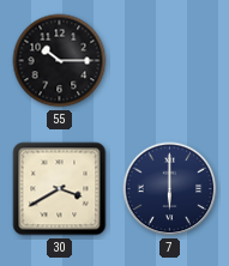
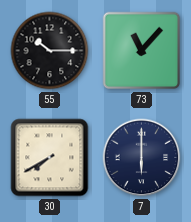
73: none -> 11:07
30: 3:40 -> 7:40
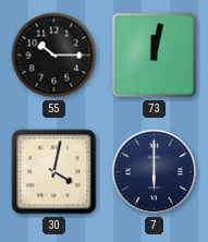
73: 11:07 -> 12:02
30: 7:40 -> 4:02
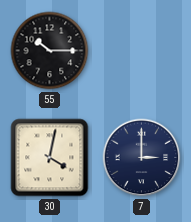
73: 12:02 -> none
7: 6:00 -> 3:00
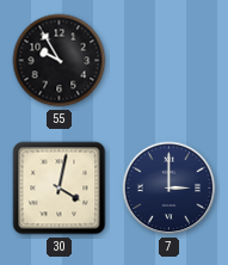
55: 10:15 -> 9:55
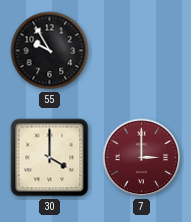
30: 4:02 -> 4:00
7 dial: navy -> burgundy
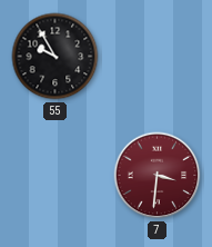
30: 4:00 -> none
7: 3:00 -> 3:31
